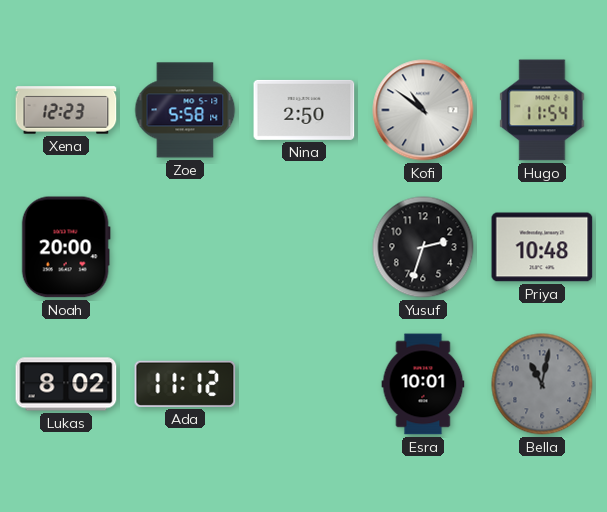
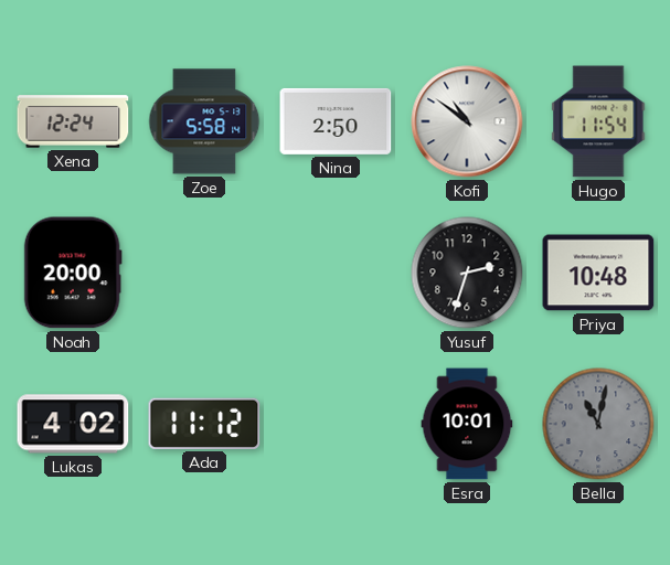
Xena: 12:23 -> 12:24
Lukas: 8:02 -> 4:02
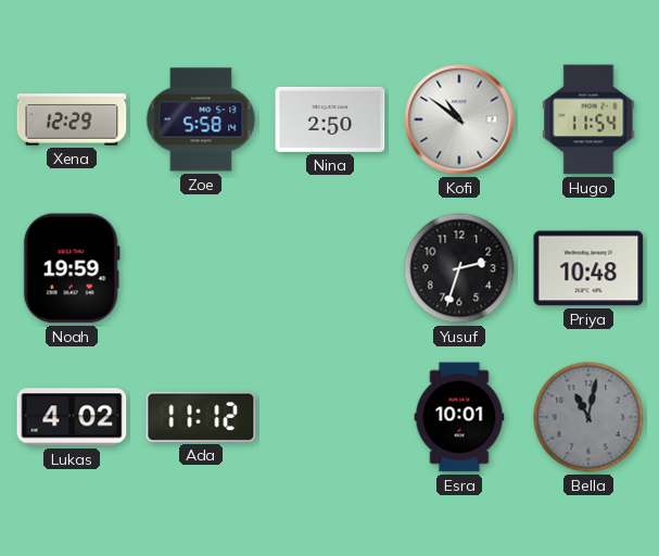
Xena: 12:24 -> 12:29
Noah: 20:00 -> 19:59
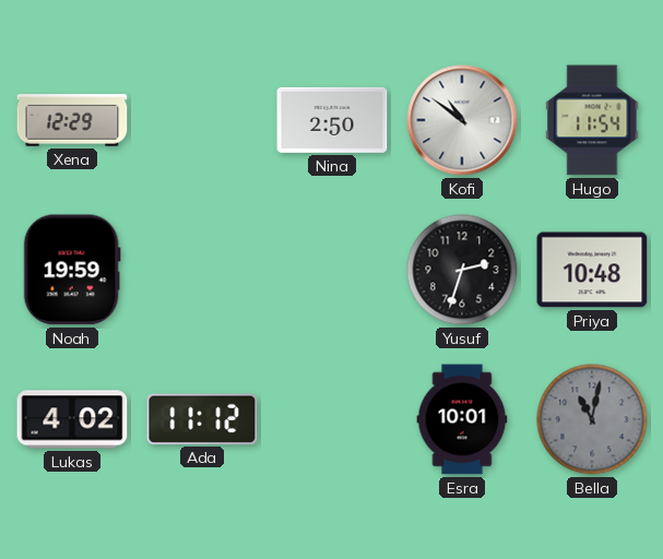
Zoe: 5:58 -> none
